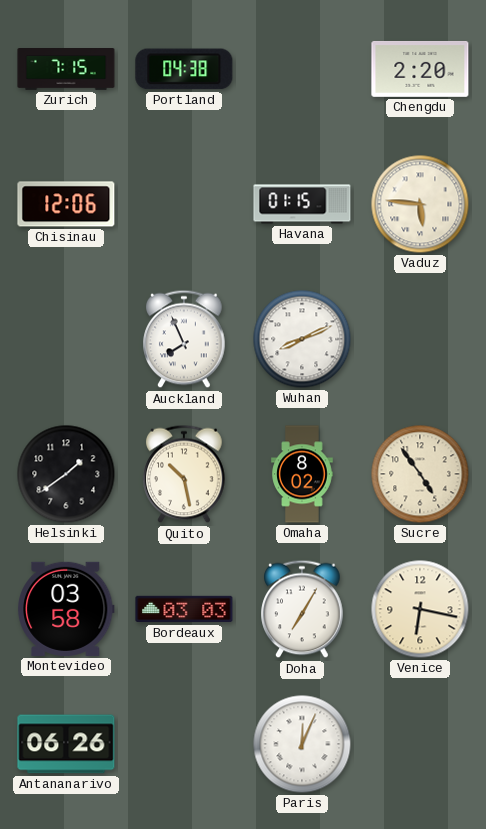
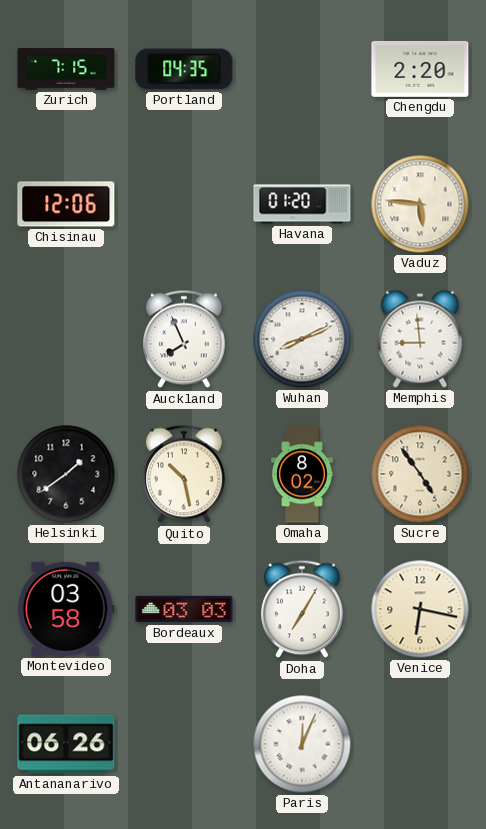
Portland: 04:38 -> 04:35
Havana: 01:15 -> 01:20
Memphis: none -> 8:59
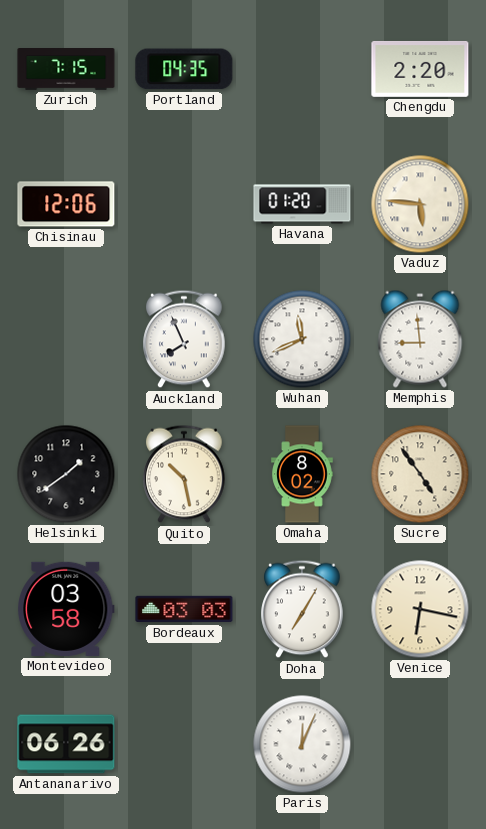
Wuhan: 8:11 -> 11:41
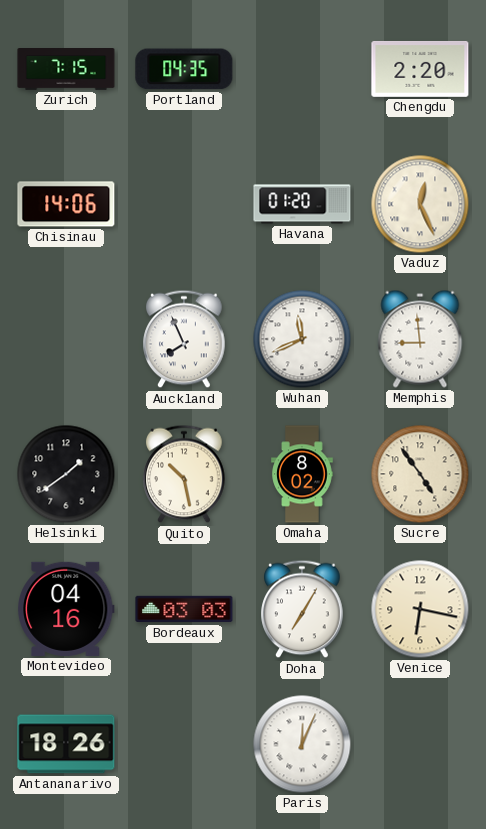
Chisinau: 12:06 -> 14:06
Vaduz: 5:46 -> 12:26
Montevideo: 03:58 -> 04:16
Antananarivo: 06:26 -> 18:26
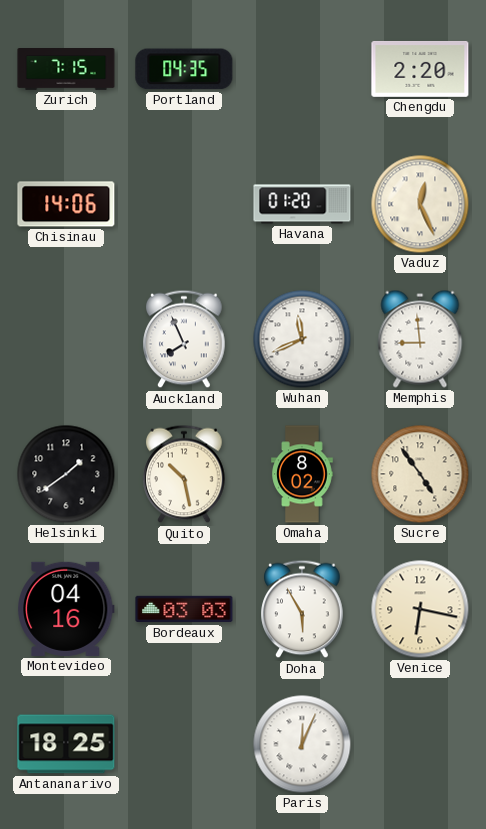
Doha: 7:05 -> 5:55
Antananarivo: 18:26 -> 18:25
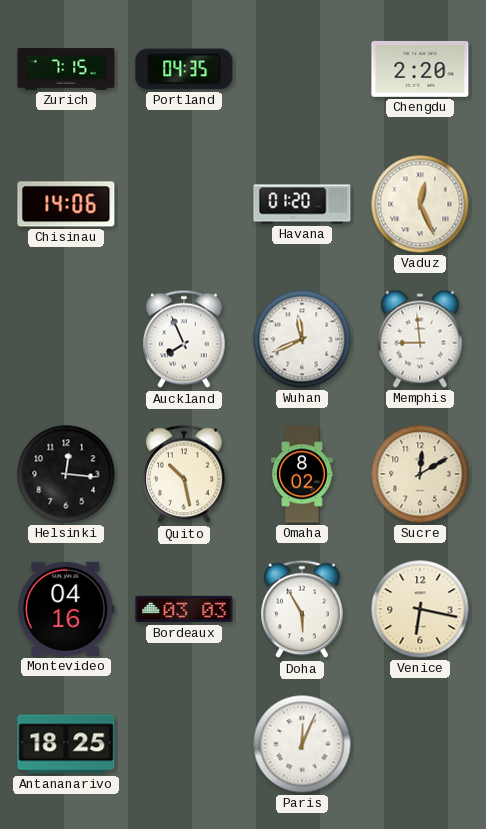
Helsinki: 1:39 -> 12:16
Sucre: 4:54 -> 12:10
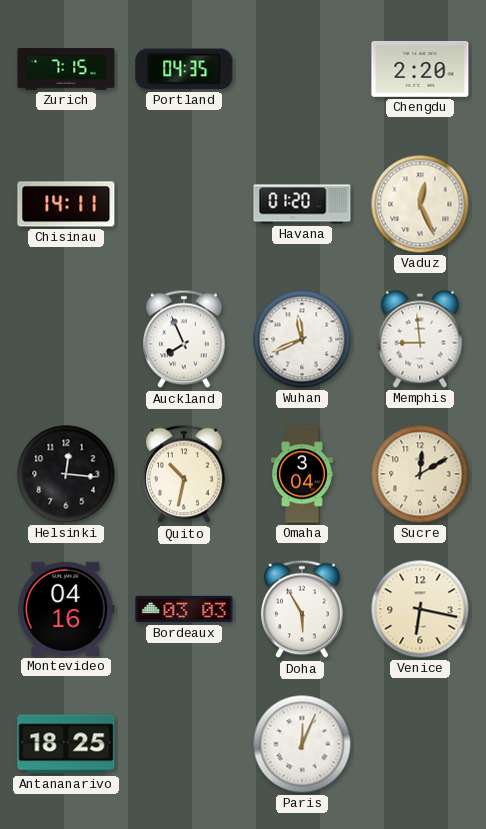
Chisinau: 14:06 -> 14:11
Quito: 10:28 -> 10:32
Omaha: 8:02 -> 3:04
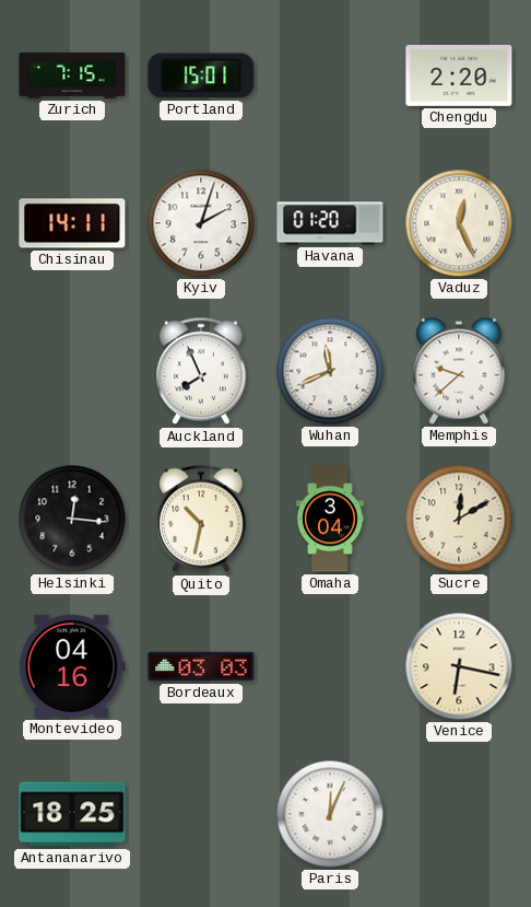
Portland: 04:35 -> 15:01
Kyiv: none -> 2:03
Memphis: 8:59 -> 9:38
Doha: 5:55 -> none
